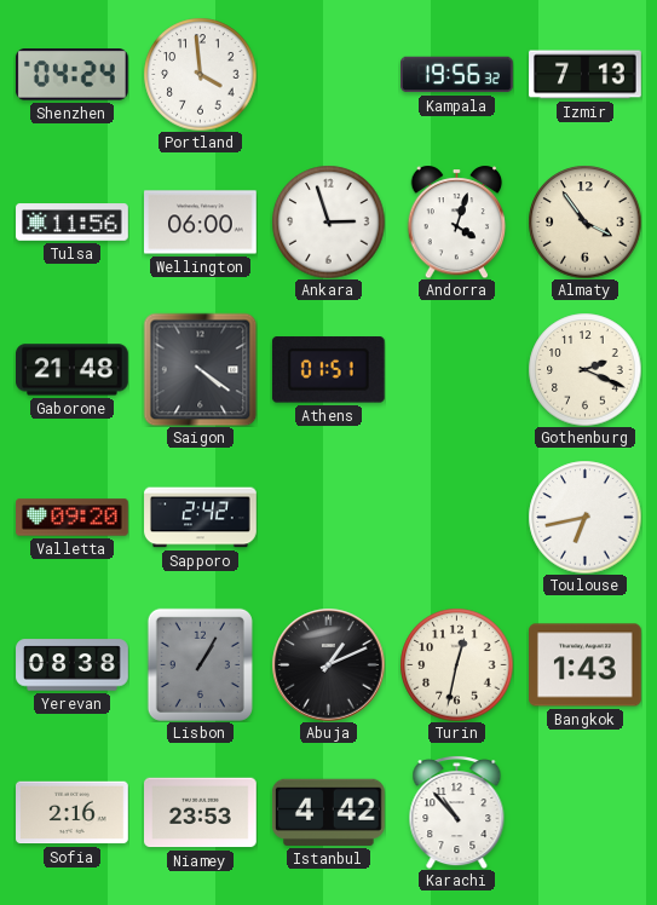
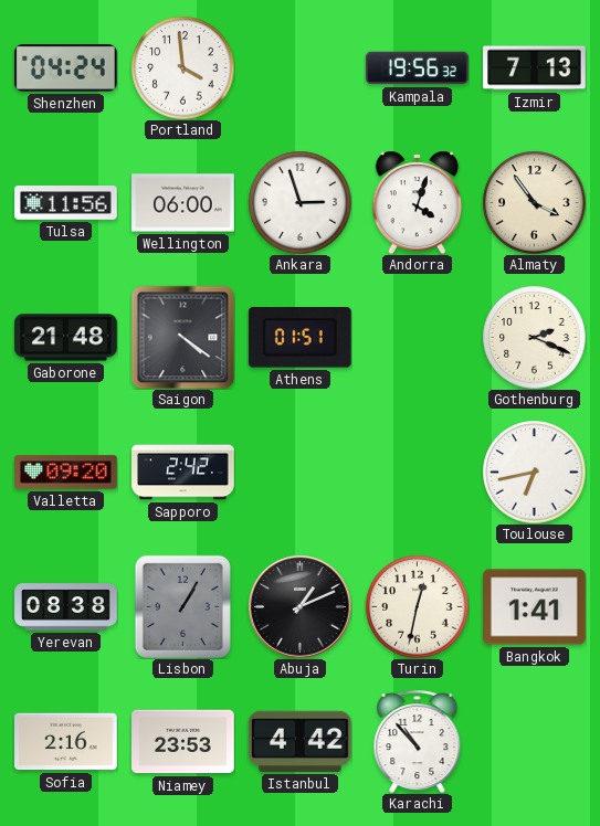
Bangkok: 1:43 -> 1:41
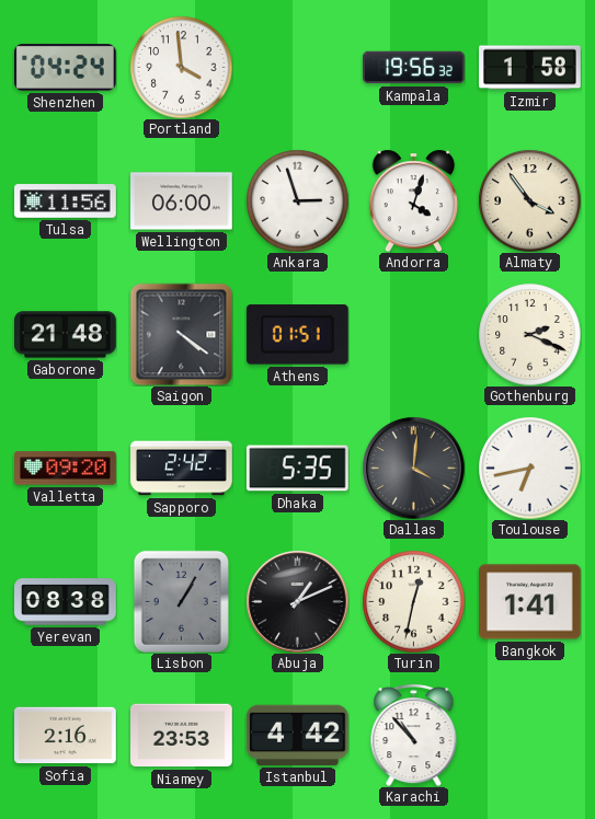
Izmir: 7:13 -> 1:58
Dhaka: none -> 5:35
Dallas: none -> 4:01
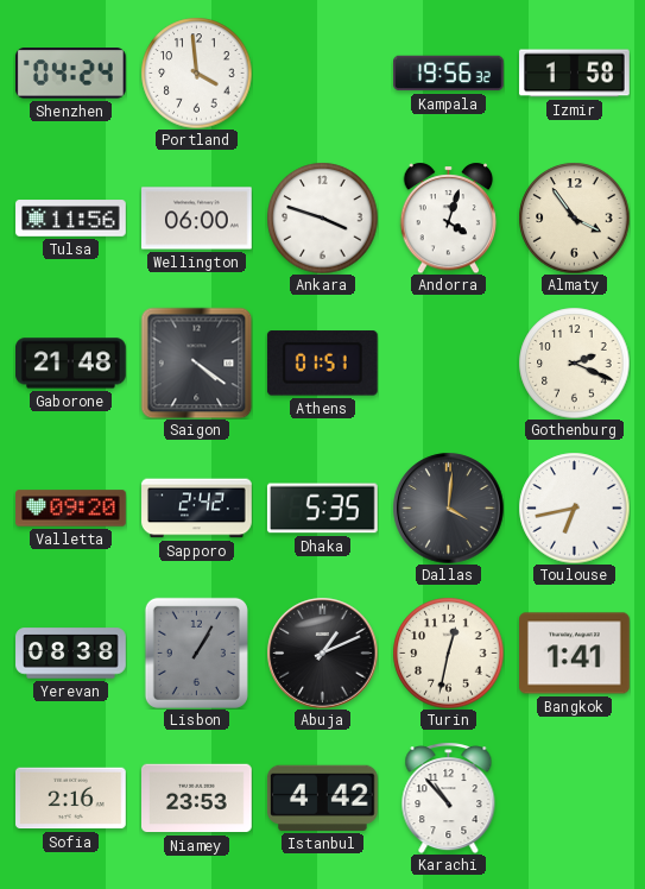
Ankara: 2:57 -> 3:48
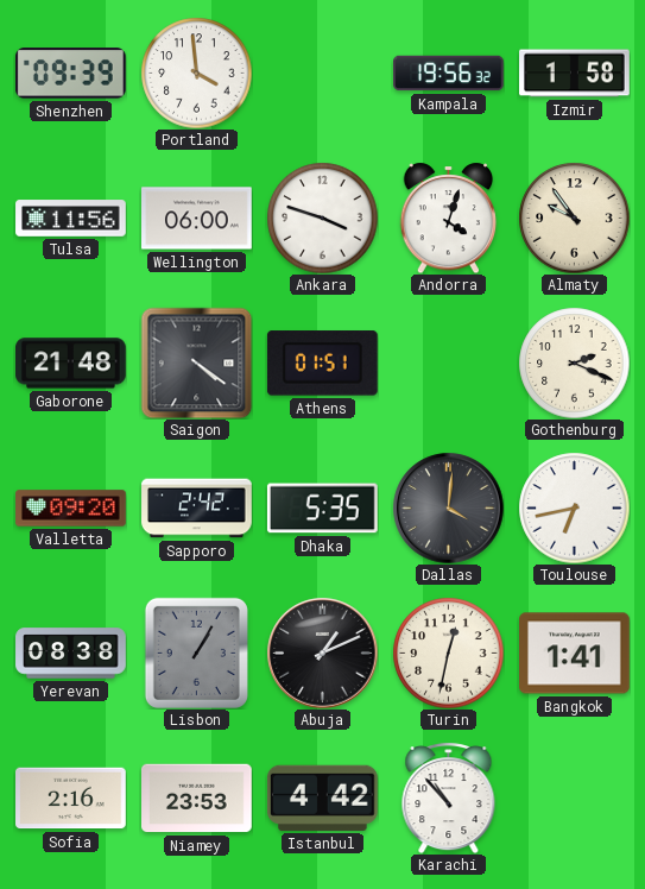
Shenzhen: 04:24 -> 09:39
Almaty: 3:54 -> 9:54
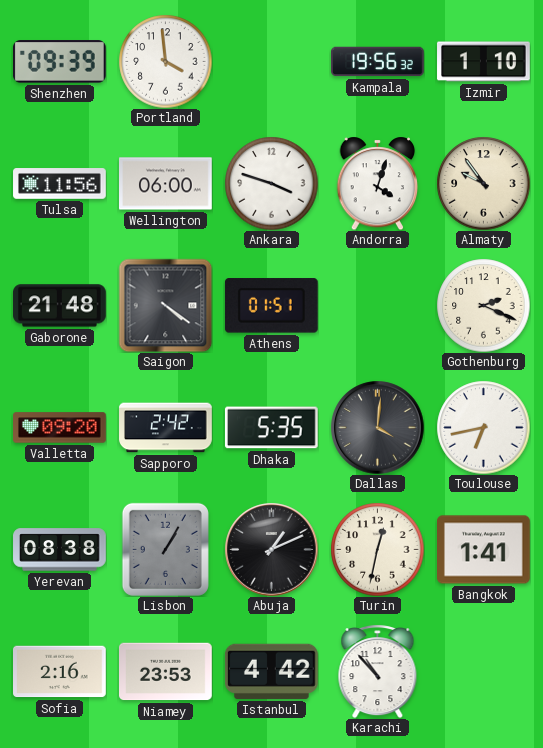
Izmir: 1:58 -> 1:10
